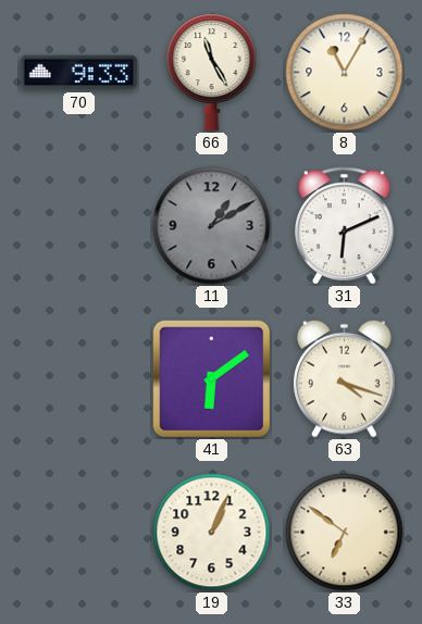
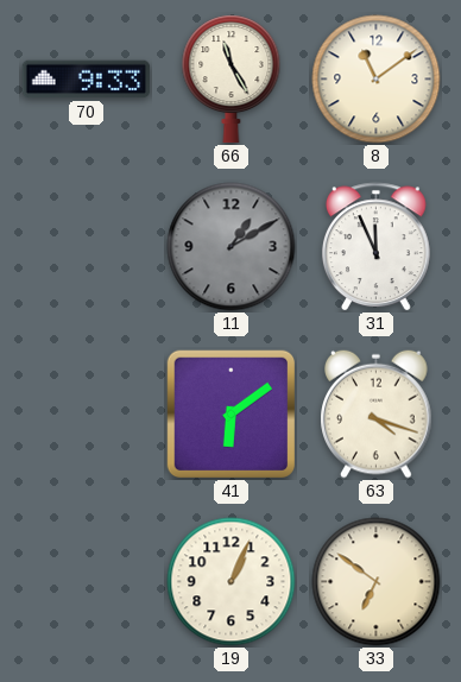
8: 11:05 -> 11:09
31: 6:11 -> 11:56
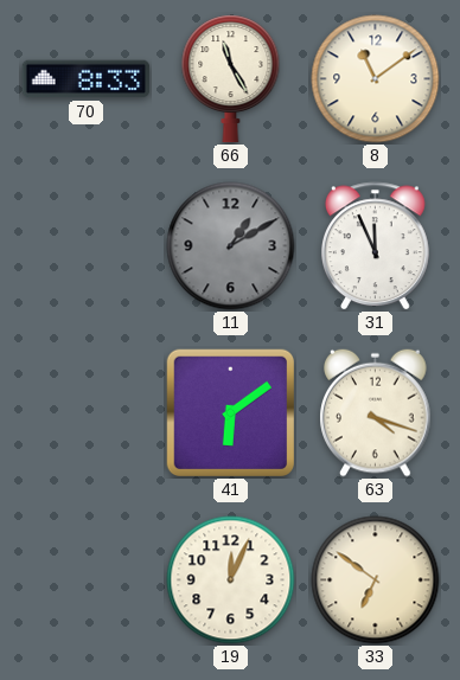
70: 9:33 -> 8:33
19: 1:04 -> 12:04
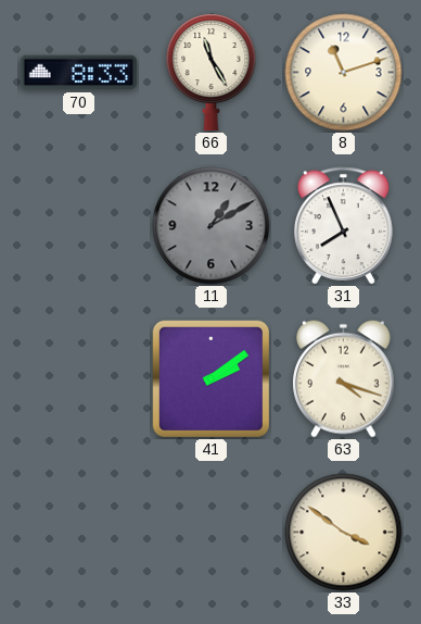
8: 11:09 -> 11:12
31: 11:56 -> 7:56
41: 6:09 -> 2:09
19: 12:04 -> none
33: 6:51 -> 3:51
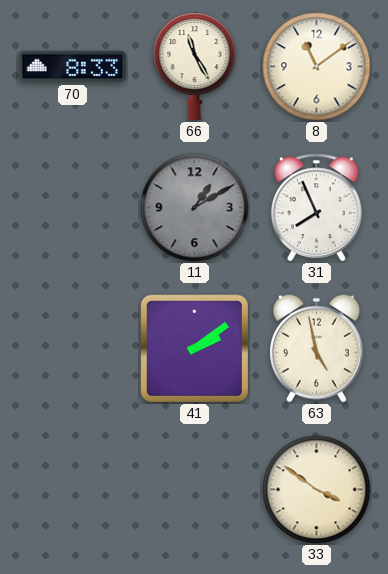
8: 11:12 -> 11:09
63: 4:18 -> 4:58
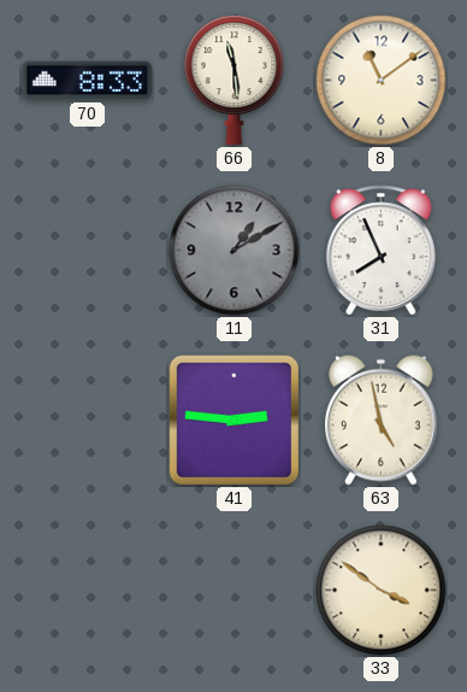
66: 11:25 -> 11:29
41: 2:09 -> 2:46
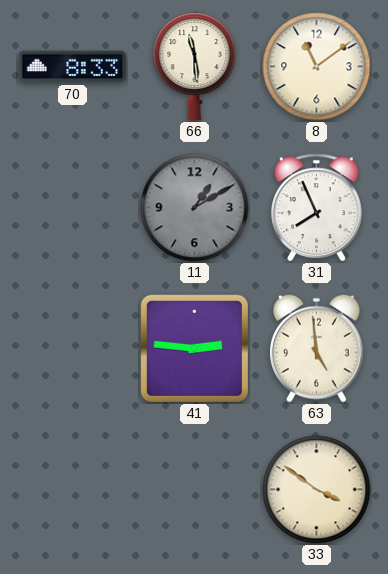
63: 4:58 -> 4:59
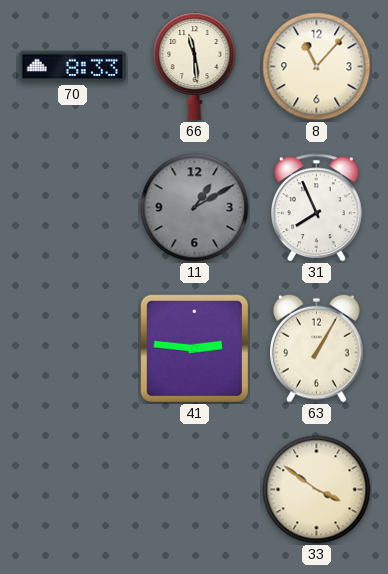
8: 11:09 -> 11:07
63: 4:59 -> 1:05
